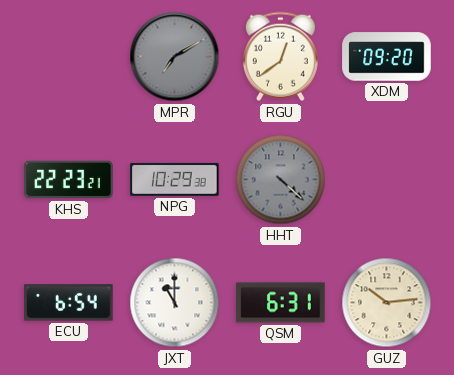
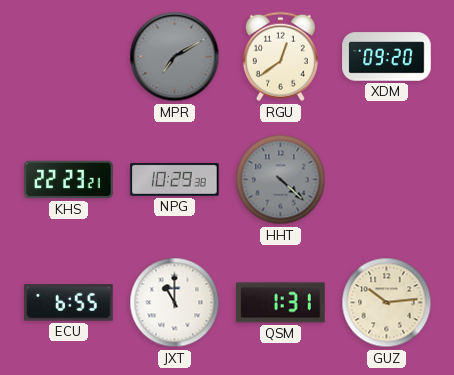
ECU: 6:54 -> 6:55
QSM: 6:31 -> 1:31
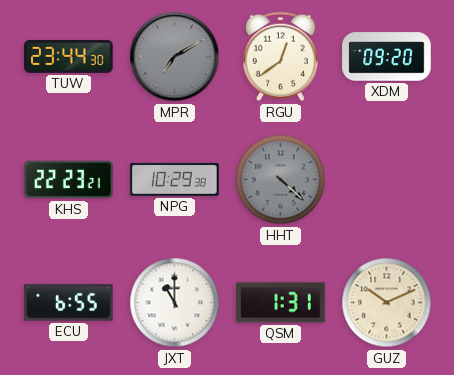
TUW: none -> 23:44
GUZ: 10:14 -> 10:11
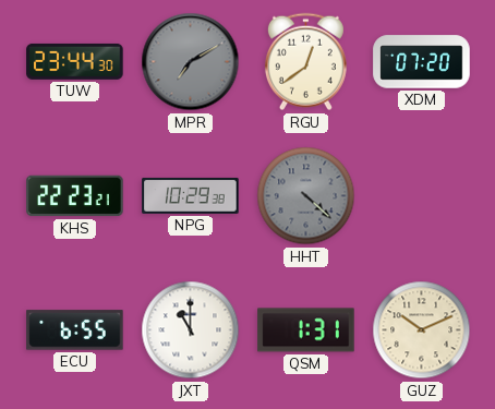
XDM: 09:20 -> 07:20
